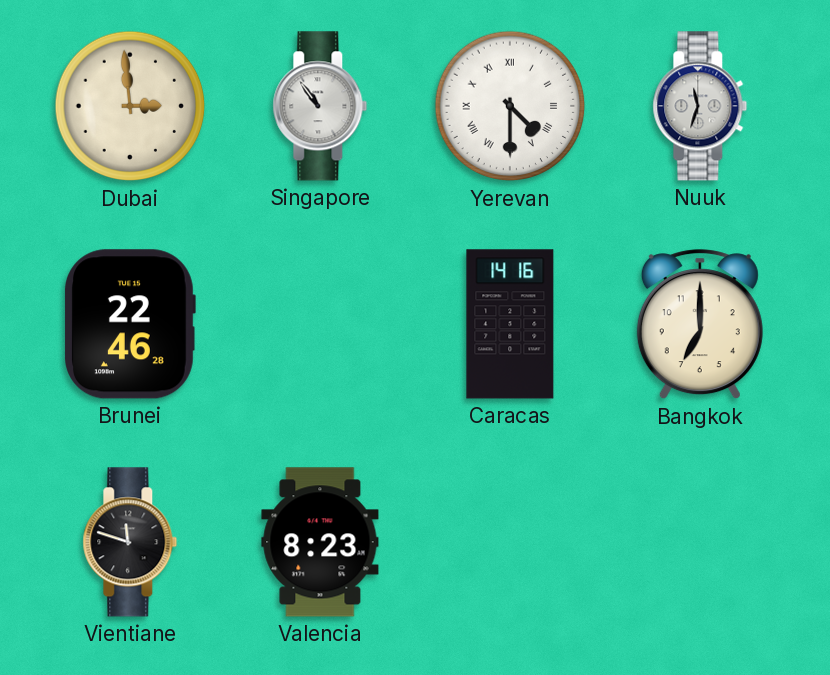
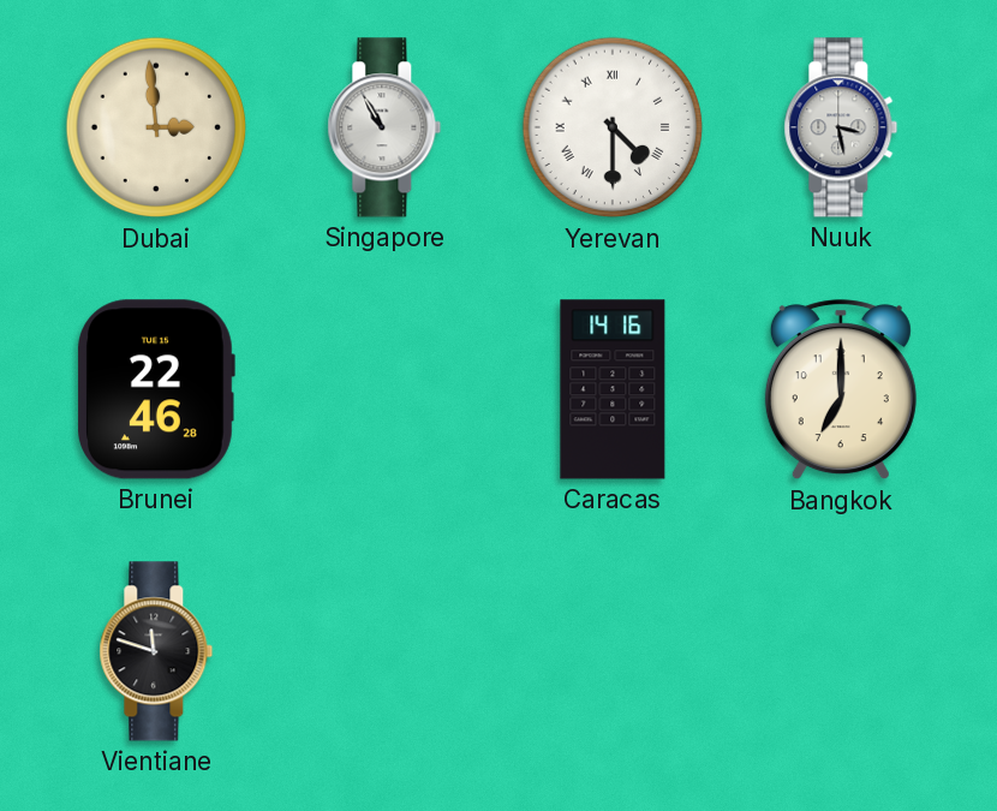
Singapore: 10:54 -> 10:55
Nuuk: 11:33 -> 3:28
Valencia: 8:23 -> none
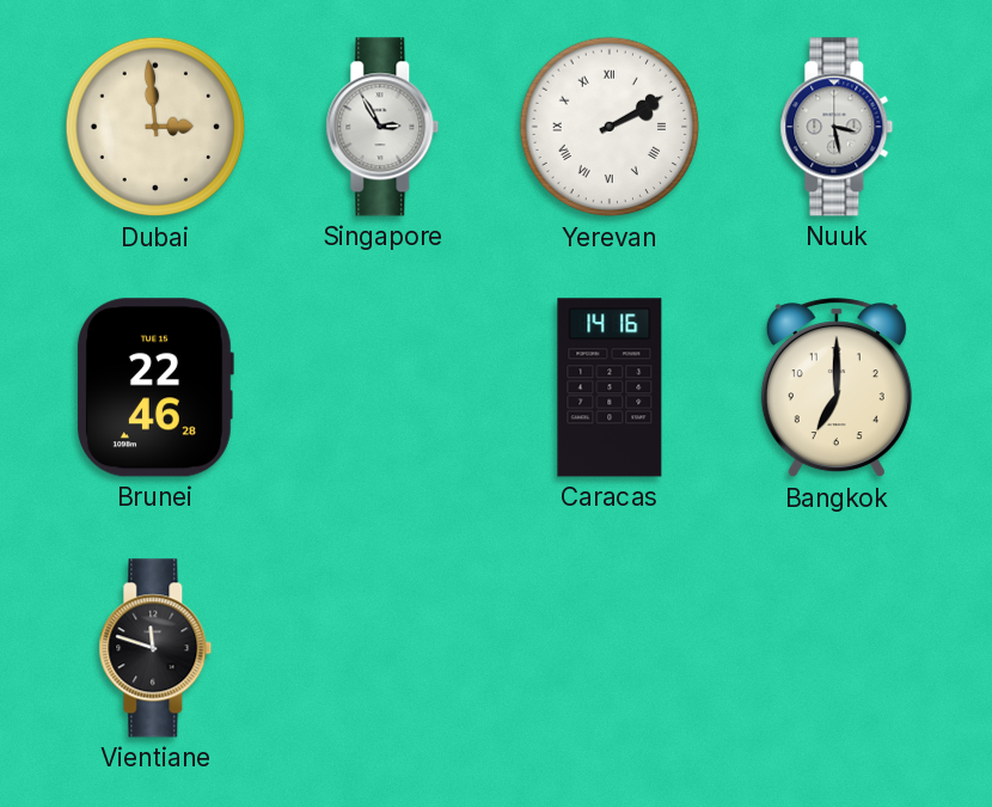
Singapore: 10:55 -> 2:55
Yerevan: 4:30 -> 2:10
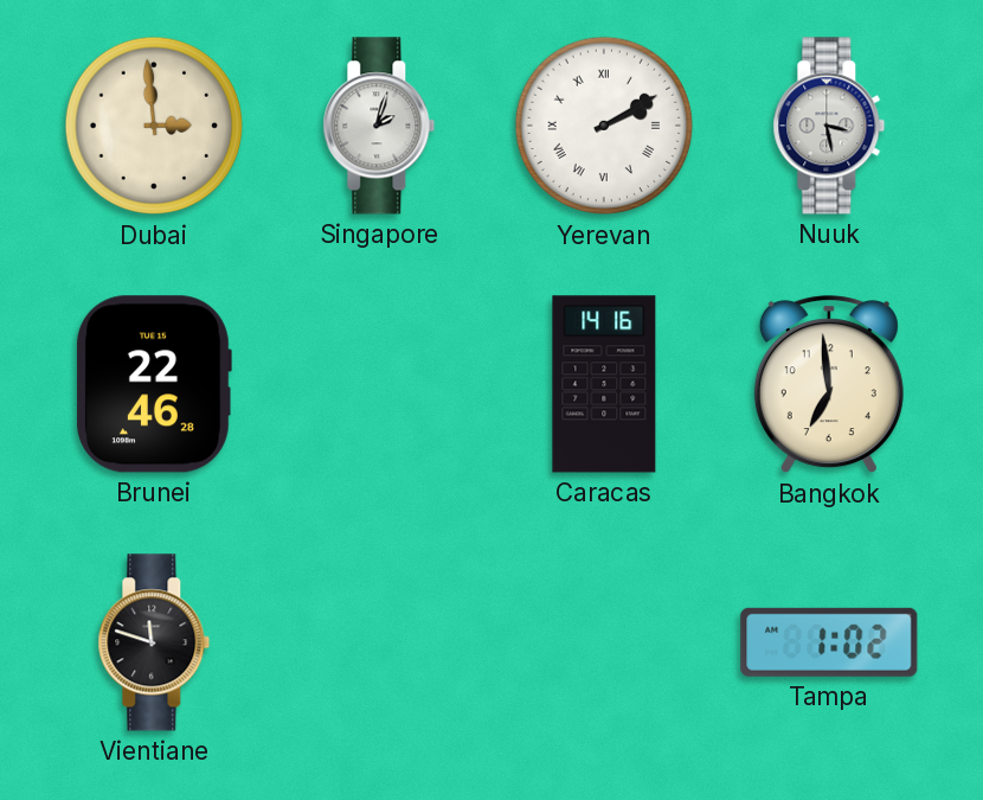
Singapore: 2:55 -> 2:03
Bangkok: 7:00 -> 6:59
Tampa: none -> 1:02
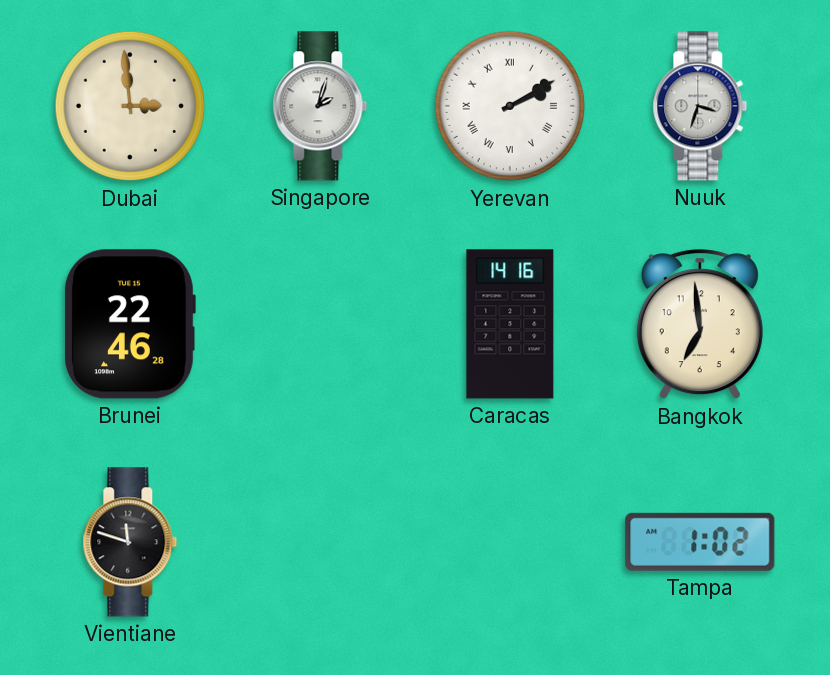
Nuuk: 3:28 -> 3:33
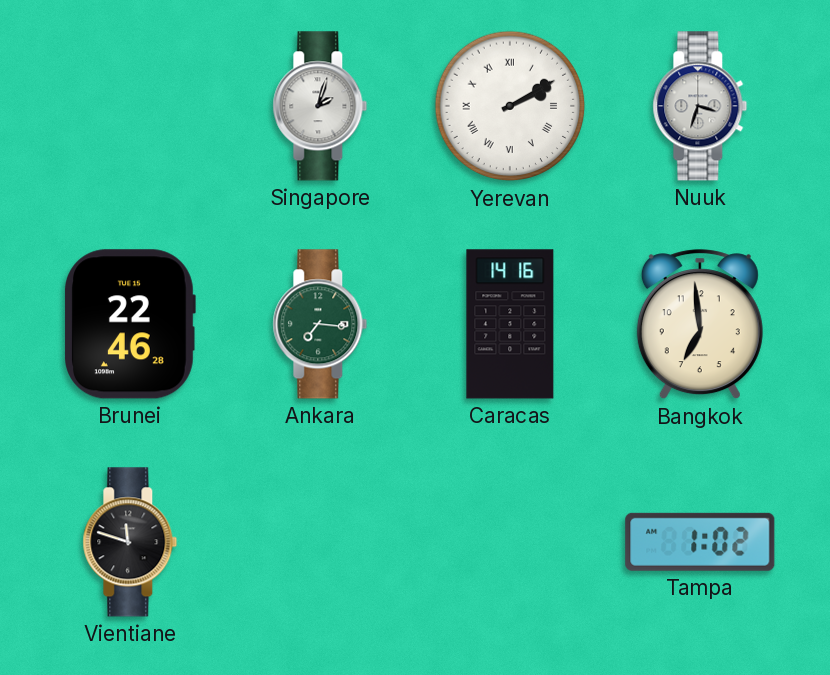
Dubai: 2:59 -> none
Ankara: none -> 7:16
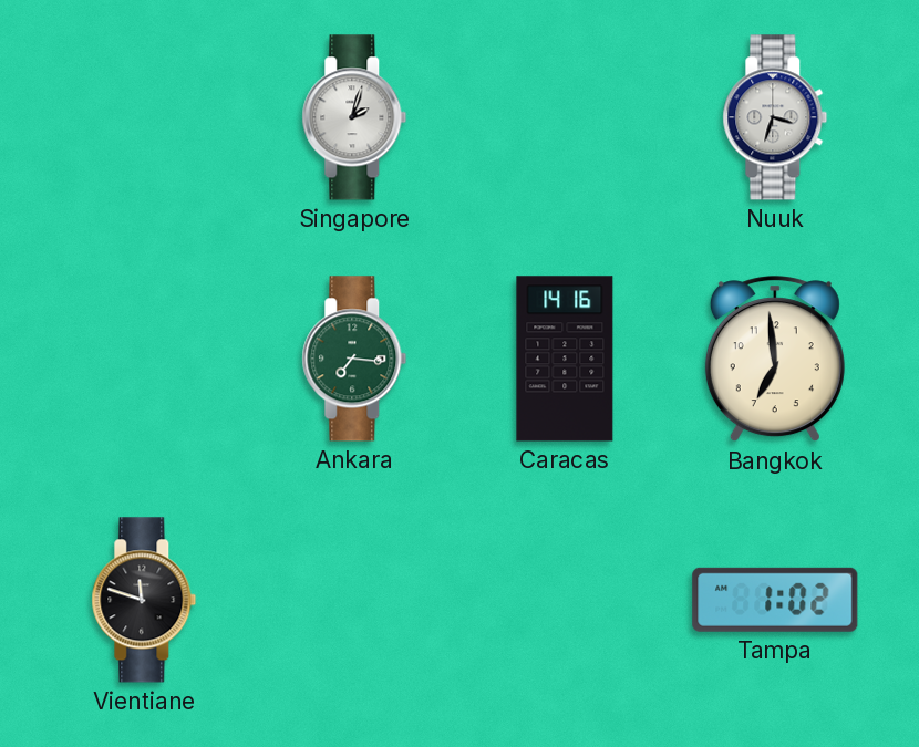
Yerevan: 2:10 -> none
Brunei: 22:46 -> none
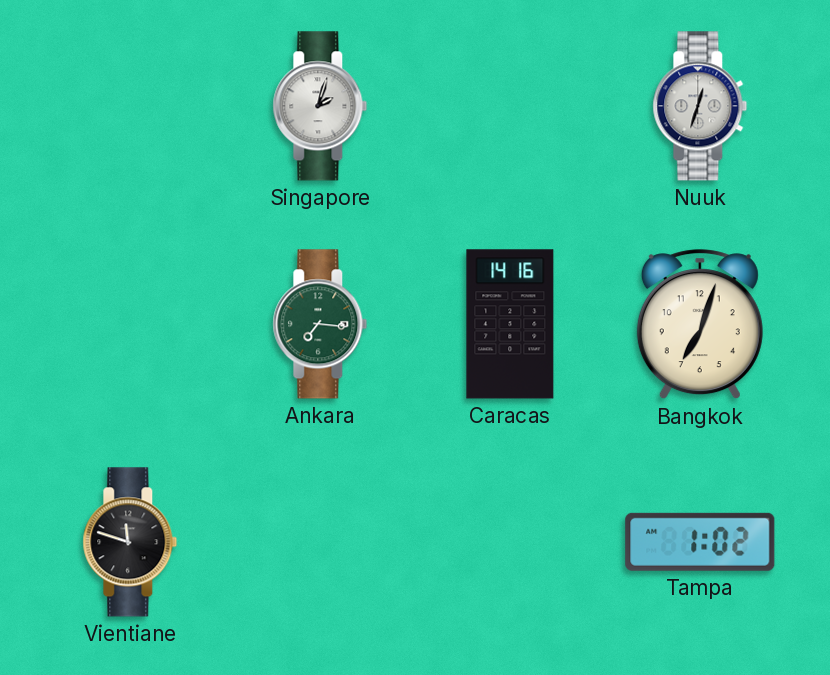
Nuuk: 3:33 -> 12:33
Bangkok: 6:59 -> 7:03
